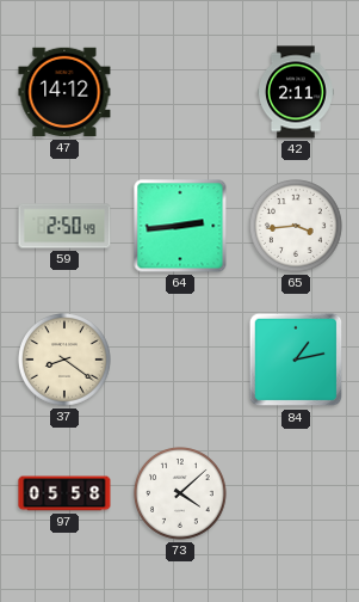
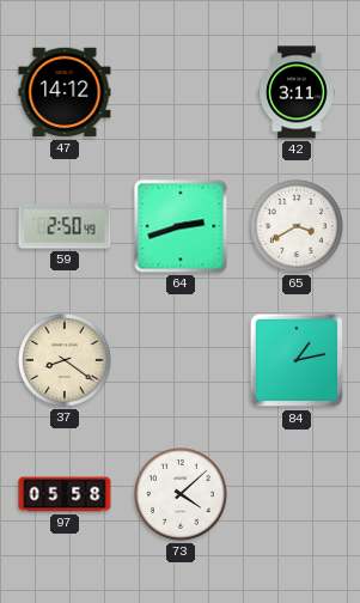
42: 2:11 -> 3:11
64: 2:44 -> 2:42
65: 3:44 -> 3:40
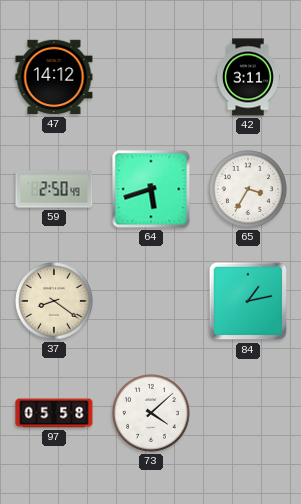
64: 2:42 -> 5:42
65: 3:40 -> 3:35
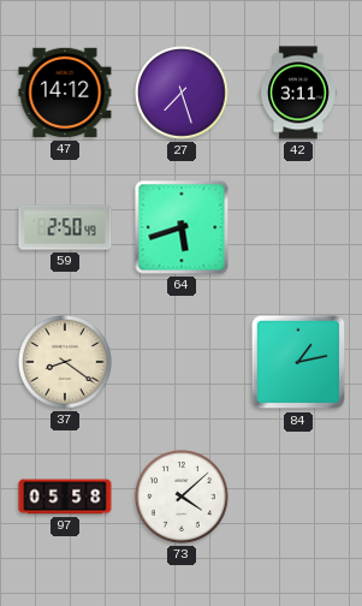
27: none -> 7:27
65: 3:35 -> none
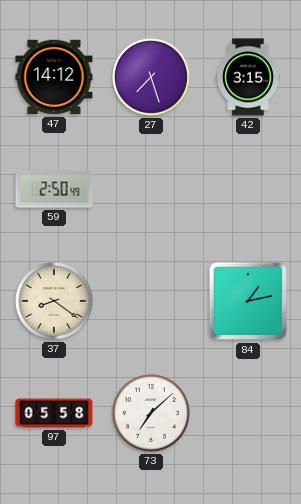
42: 3:11 -> 3:15
64: 5:42 -> none
73: 4:08 -> 7:08
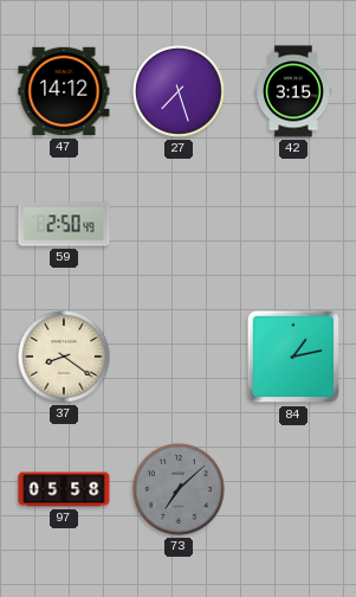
73 dial: white -> grey
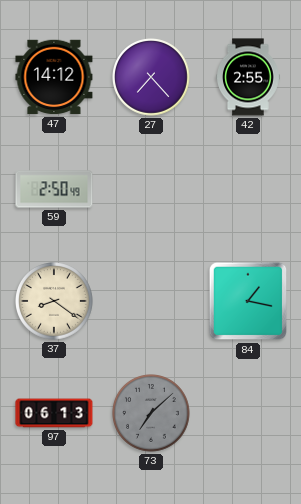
27: 7:27 -> 7:23
42: 3:15 -> 2:55
84: 1:13 -> 1:17
97: 05:58 -> 06:13
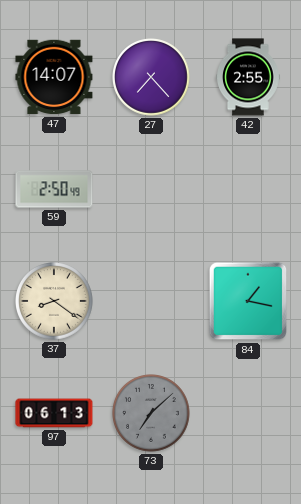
47: 14:12 -> 14:07
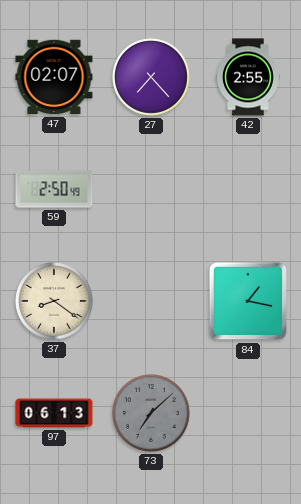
47: 14:07 -> 02:07
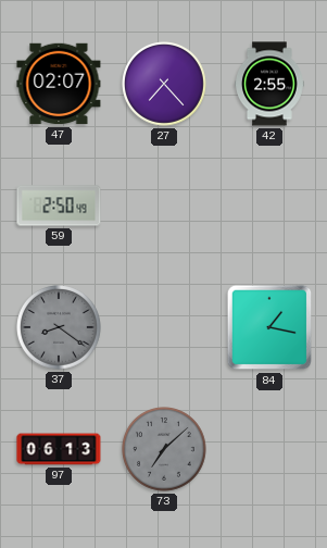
37 dial: cream -> grey
